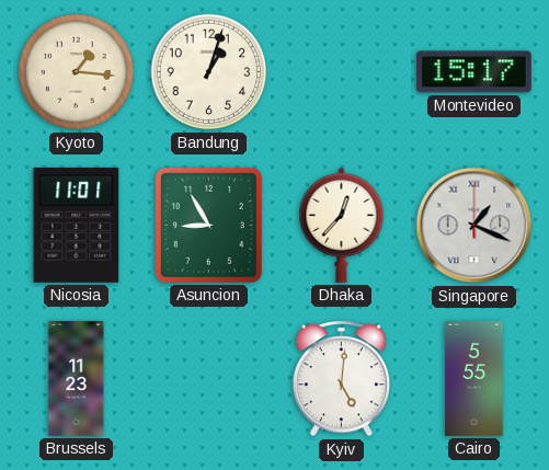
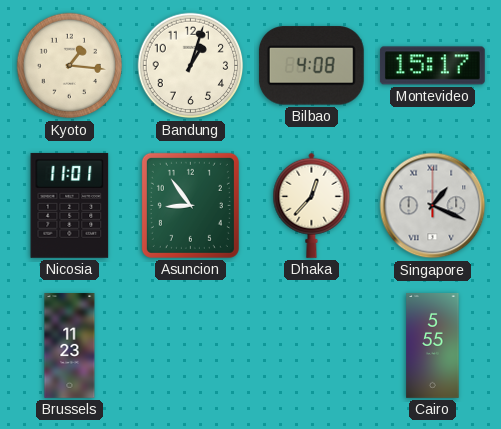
Bilbao: none -> 4:08
Asuncion: 8:55 -> 8:54
Kyiv: 5:01 -> none
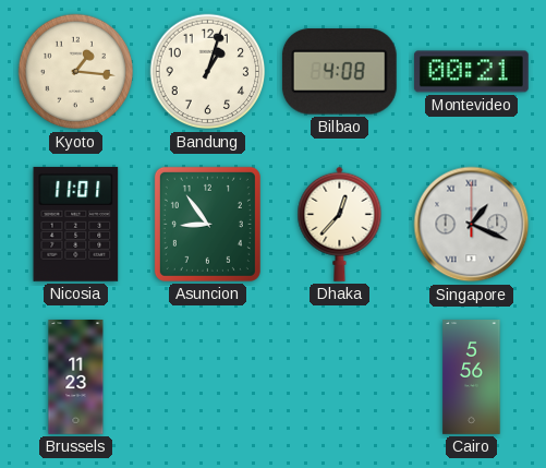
Montevideo: 15:17 -> 00:21
Cairo: 5:55 -> 5:56
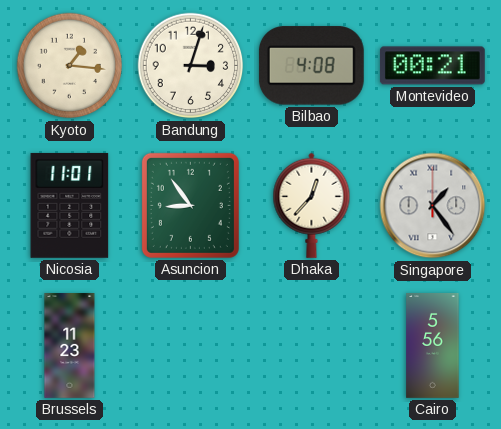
Bandung: 1:03 -> 3:03
Singapore: 1:19 -> 1:24
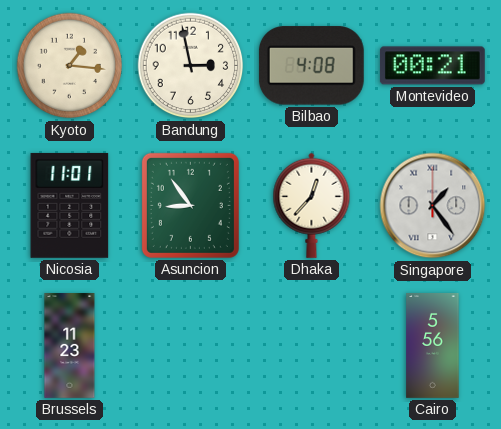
Bandung: 3:03 -> 2:58
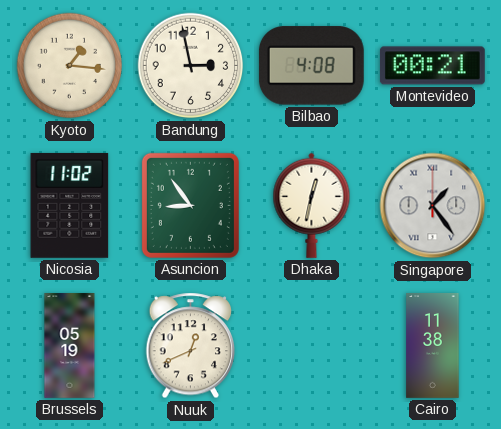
Nicosia: 11:01 -> 11:02
Dhaka: 12:37 -> 12:32
Brussels: 11:23 -> 05:19
Nuuk: none -> 12:41
Cairo: 5:56 -> 11:38
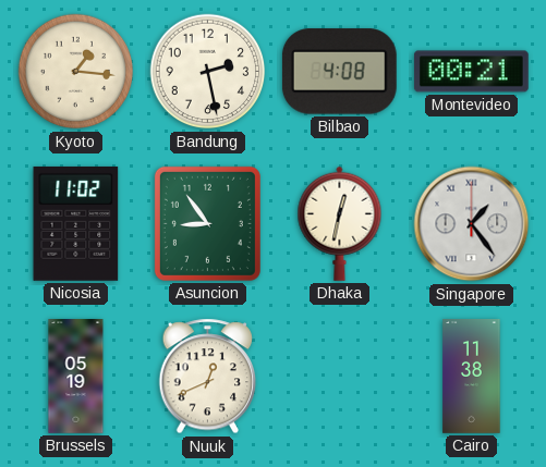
Bandung: 2:58 -> 2:28
